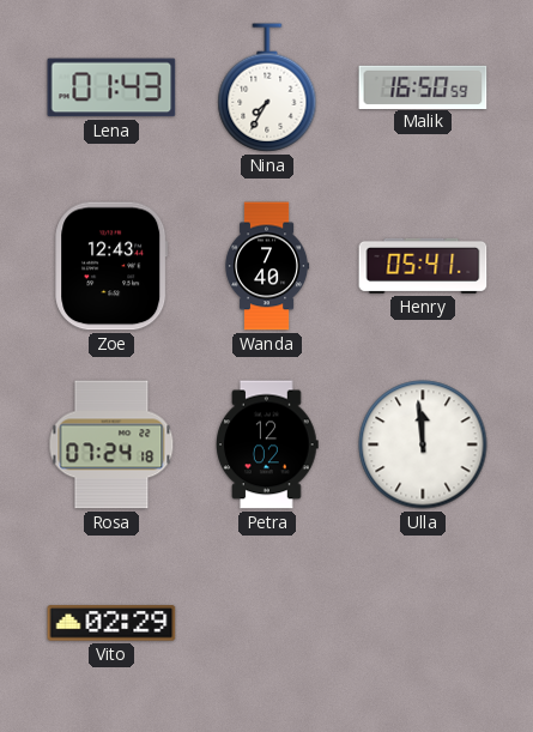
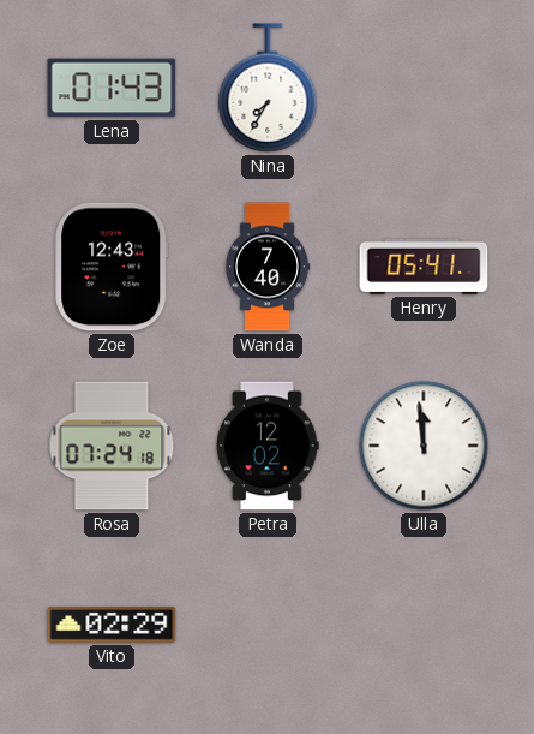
Malik: 16:50 -> none
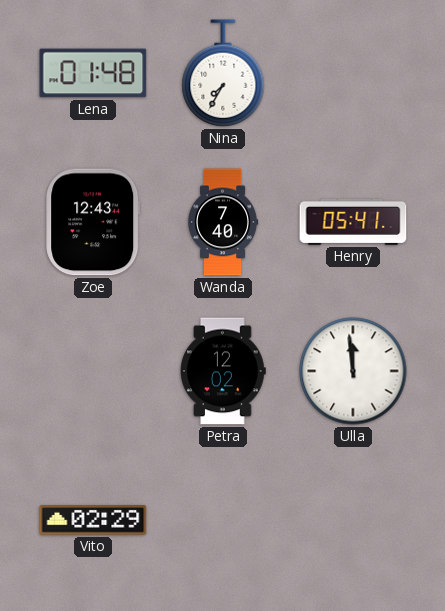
Lena: 01:43 -> 01:48
Rosa: 07:24 -> none
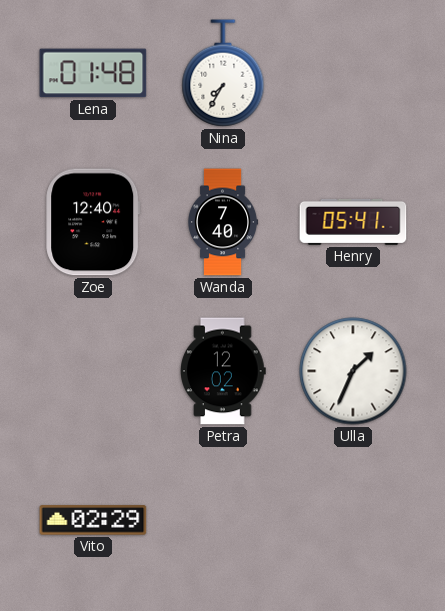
Zoe: 12:43 -> 12:40
Ulla: 11:59 -> 1:34
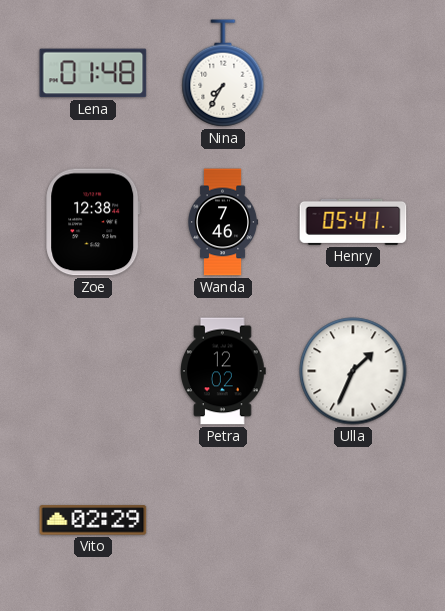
Zoe: 12:40 -> 12:38
Wanda: 7:40 -> 7:46
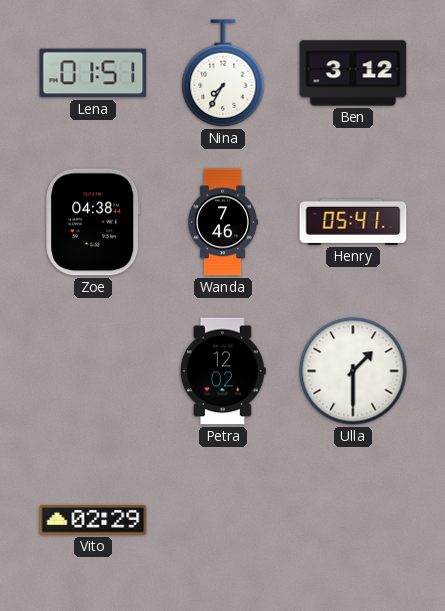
Lena: 01:48 -> 01:51
Ben: none -> 3:12
Zoe: 12:38 -> 04:38
Ulla: 1:34 -> 1:30
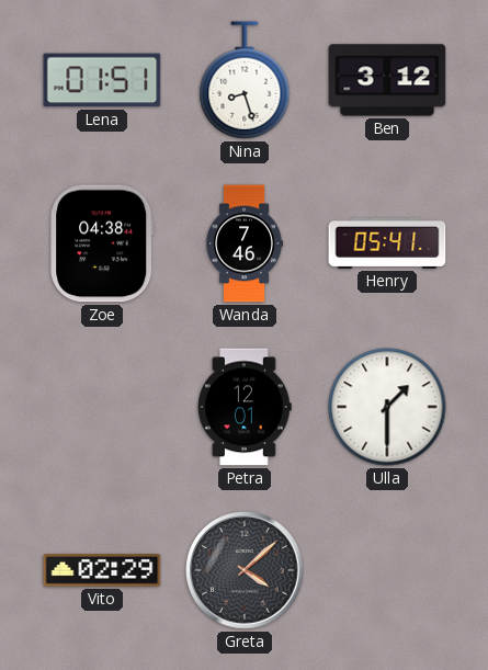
Nina: 7:35 -> 8:27
Petra: 12:02 -> 12:01
Greta: none -> 4:08
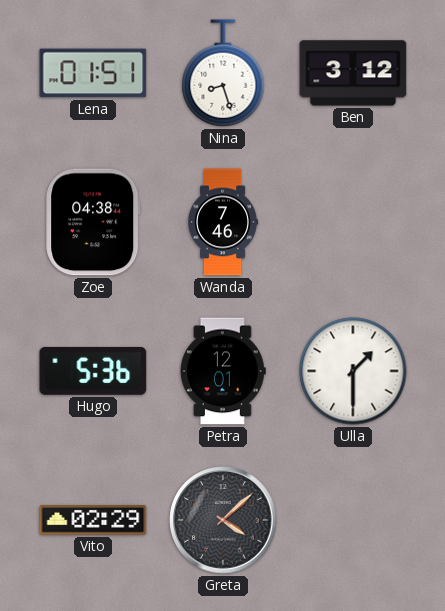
Henry: 05:41 -> none
Hugo: none -> 5:36
